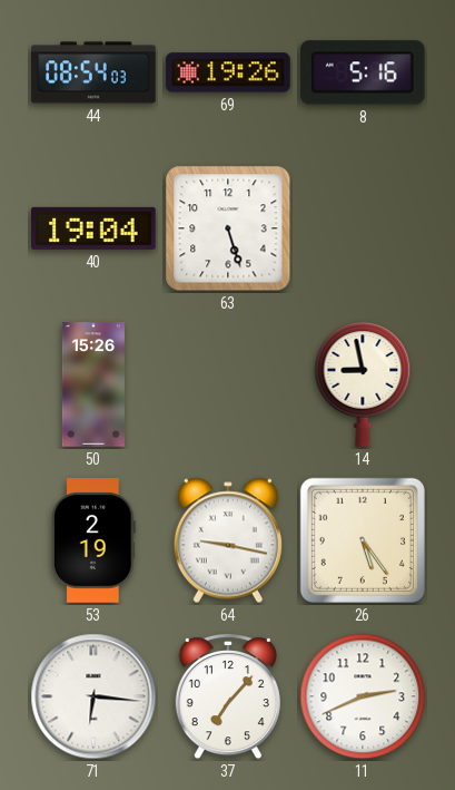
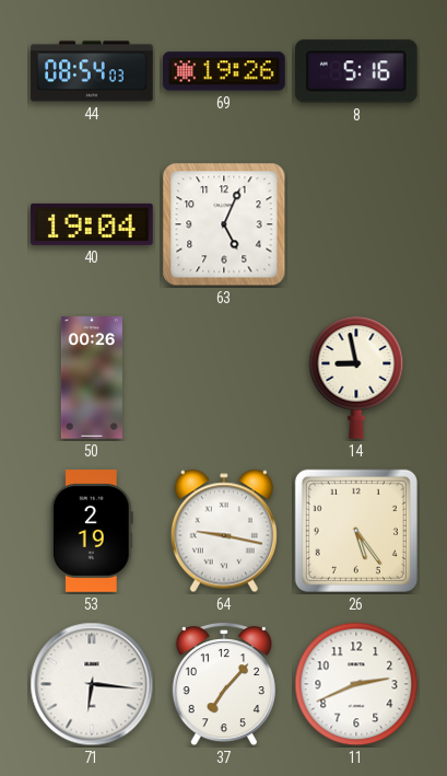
63: 5:27 -> 5:04
50: 15:26 -> 00:26
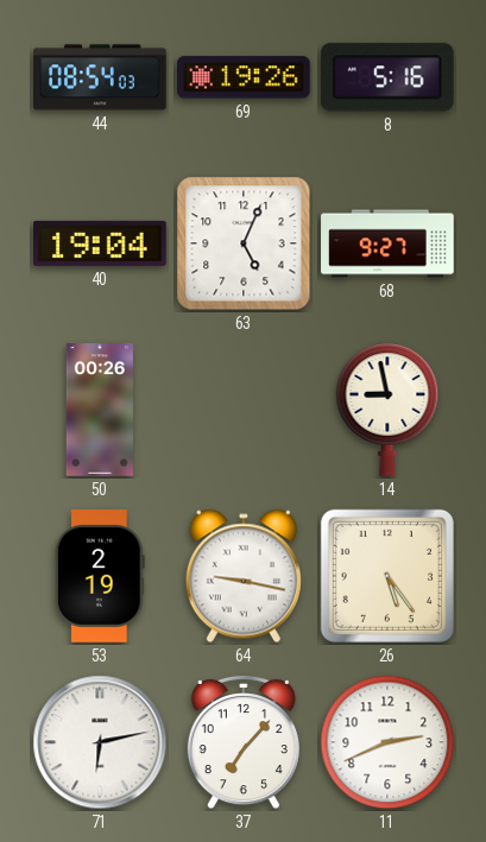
68: none -> 9:27
71: 6:16 -> 6:13
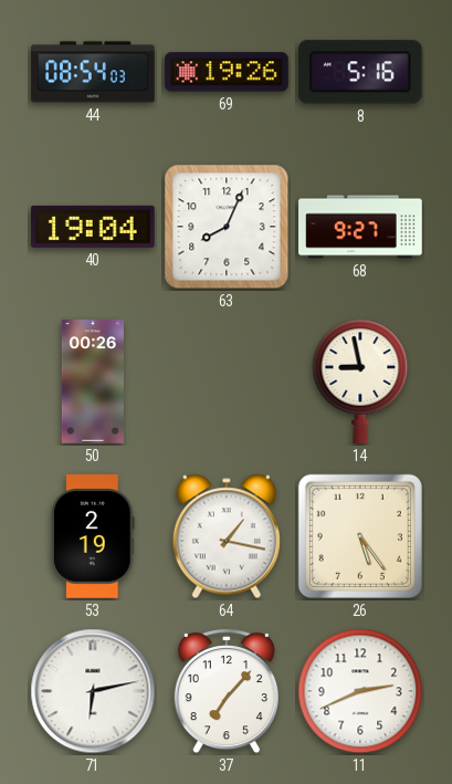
63: 5:04 -> 8:04
64: 9:17 -> 1:17
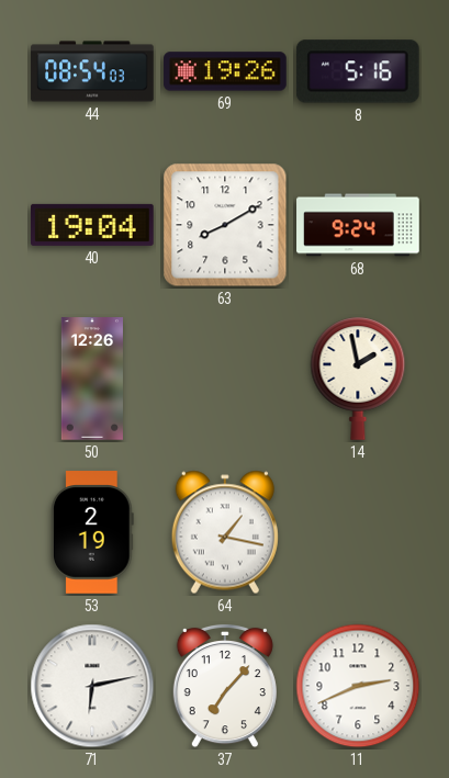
63: 8:04 -> 8:10
68: 9:27 -> 9:24
50: 00:26 -> 12:26
14: 8:58 -> 1:58
26: 5:24 -> none
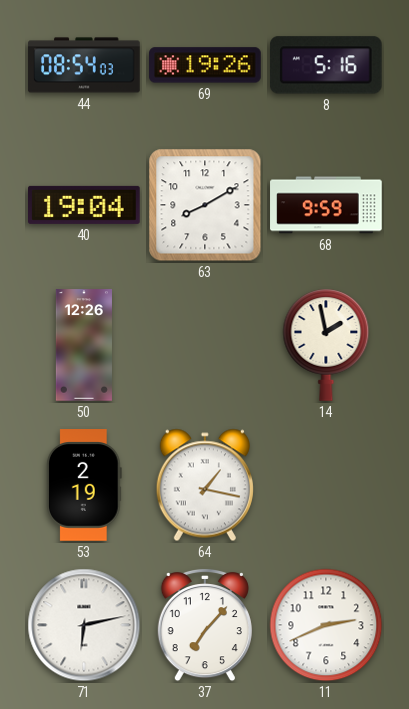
68: 9:24 -> 9:59
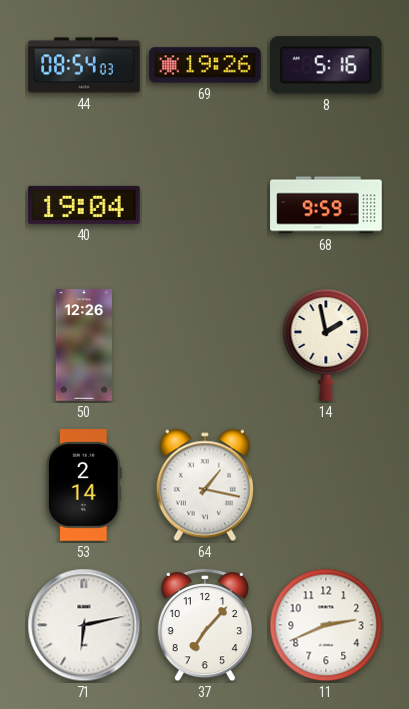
63: 8:10 -> none
53: 2:19 -> 2:14
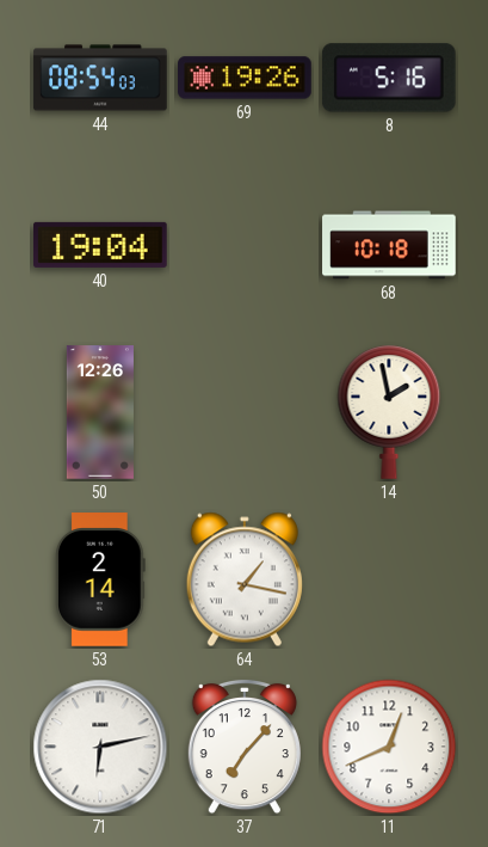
68: 9:59 -> 10:18
11: 2:41 -> 12:41
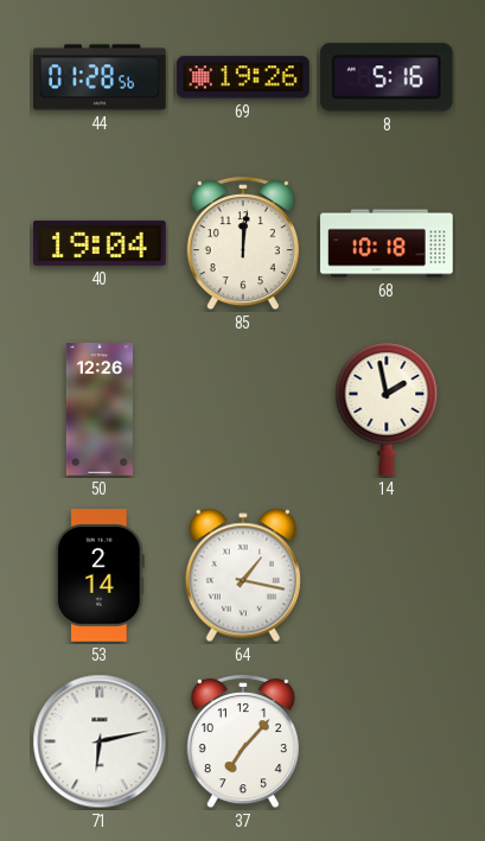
44: 08:54 -> 01:28
85: none -> 12:01
11: 12:41 -> none
